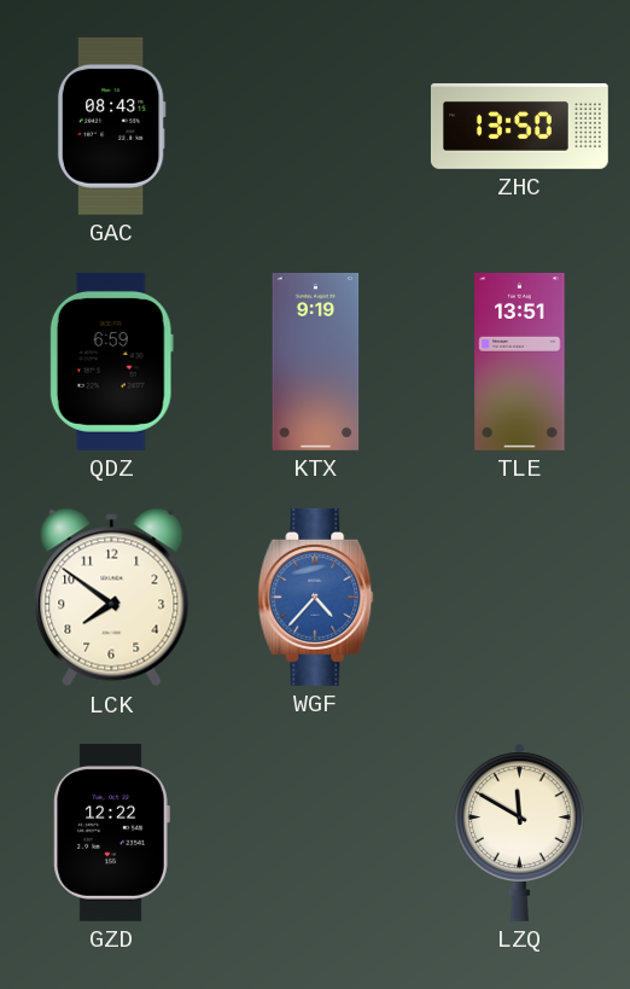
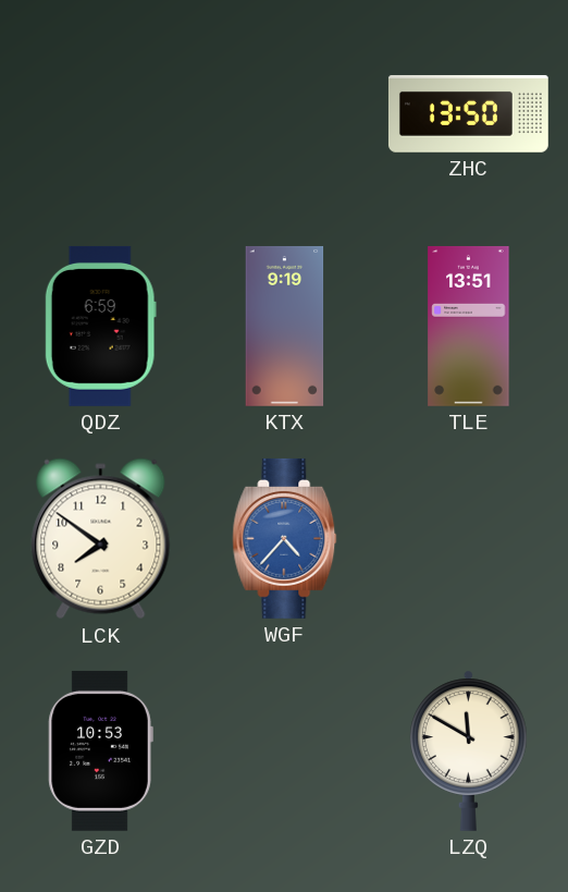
GAC: 08:43 -> none
GZD: 12:22 -> 10:53
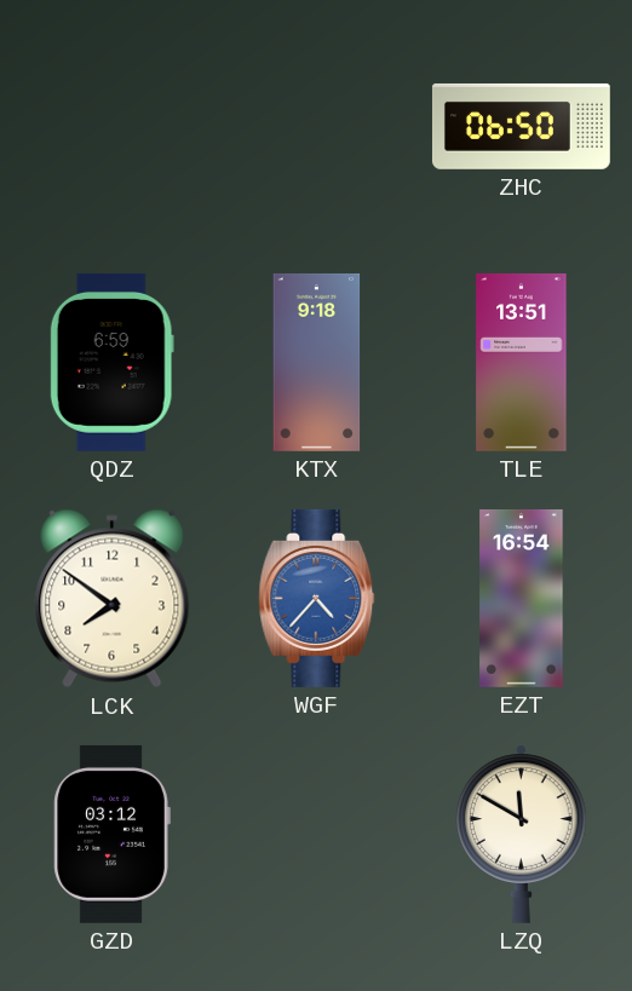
ZHC: 13:50 -> 06:50
KTX: 9:19 -> 9:18
EZT: none -> 16:54
GZD: 10:53 -> 03:12
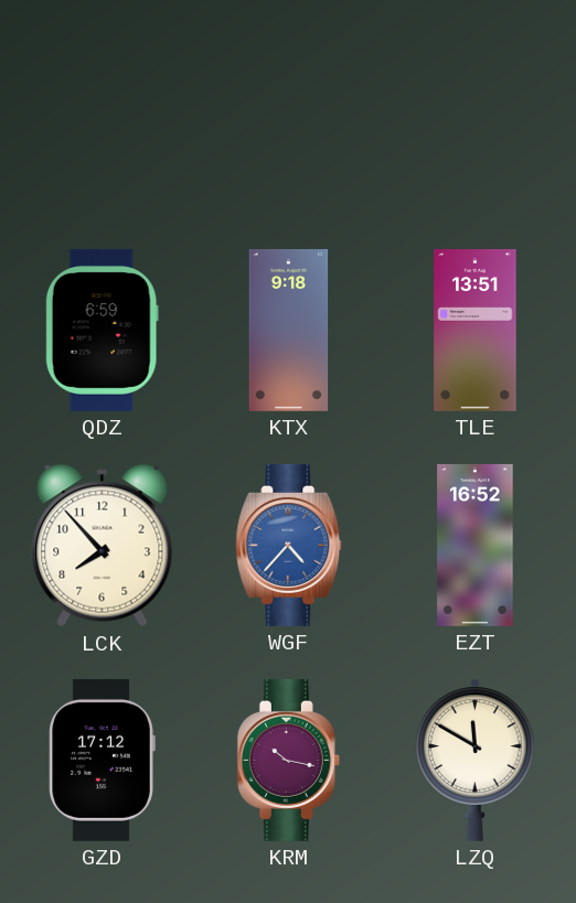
ZHC: 06:50 -> none
LCK: 7:51 -> 7:53
EZT: 16:54 -> 16:52
GZD: 03:12 -> 17:12
KRM: none -> 10:17
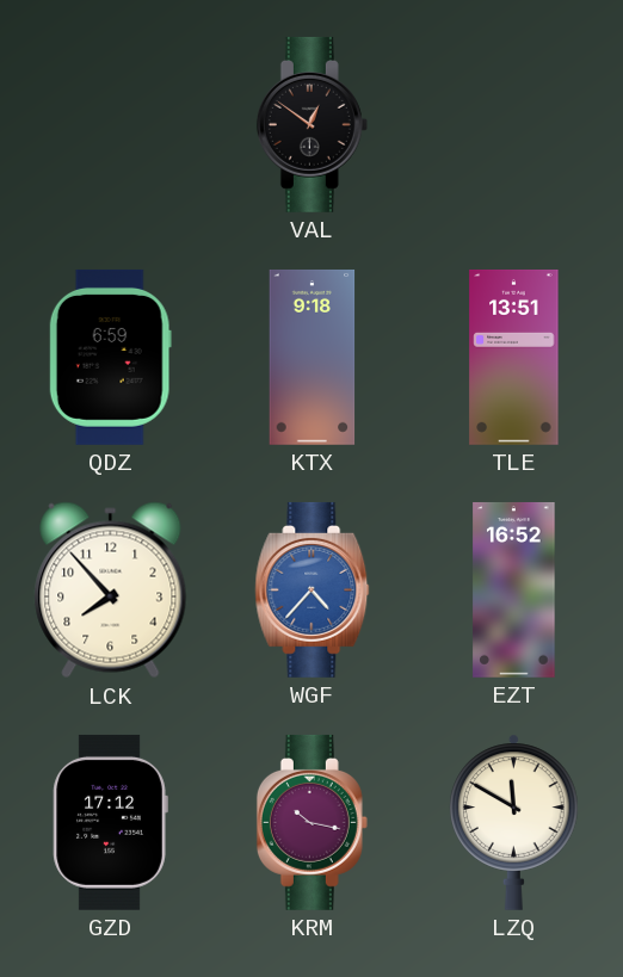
VAL: none -> 12:51
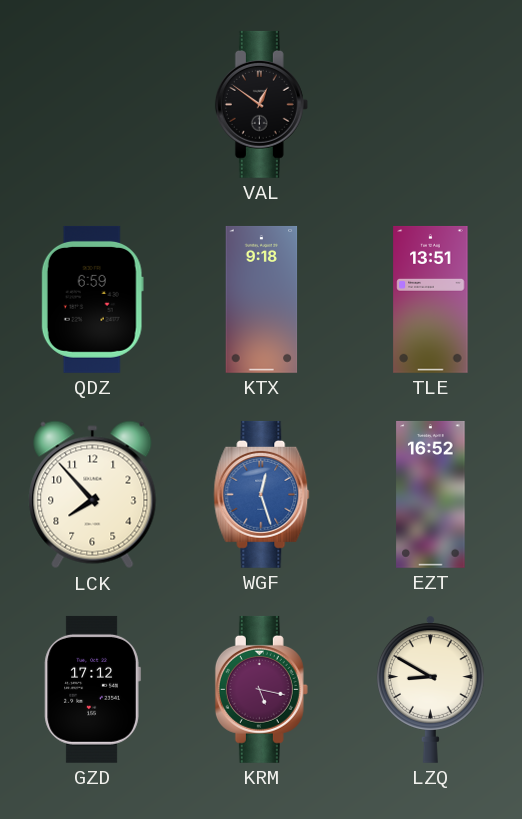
WGF: 4:37 -> 12:27
KRM: 10:17 -> 5:17
LZQ: 11:50 -> 8:50
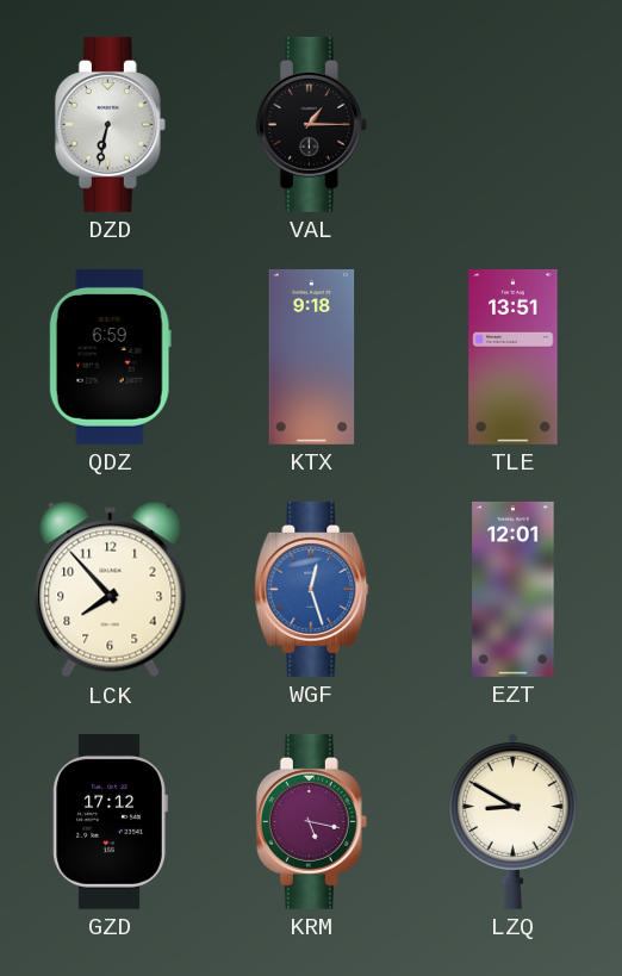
DZD: none -> 6:32
VAL: 12:51 -> 1:15
EZT: 16:52 -> 12:01
